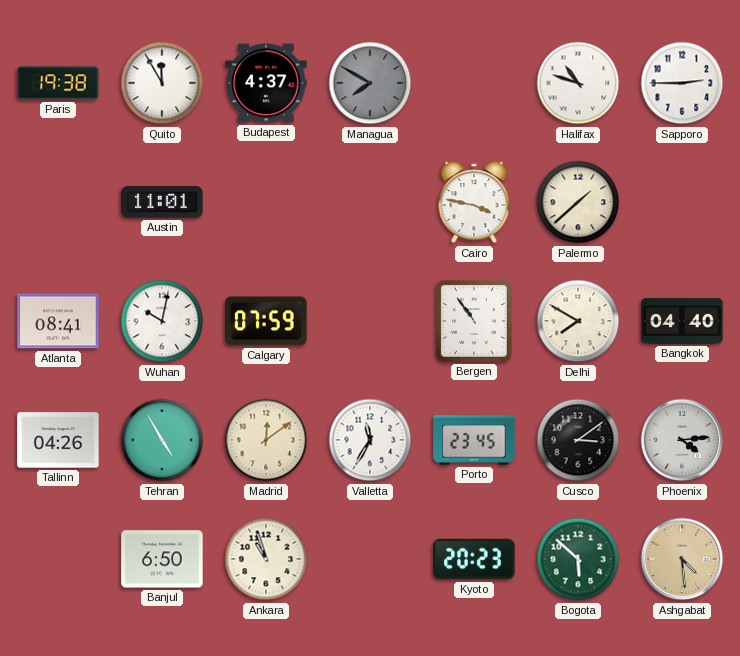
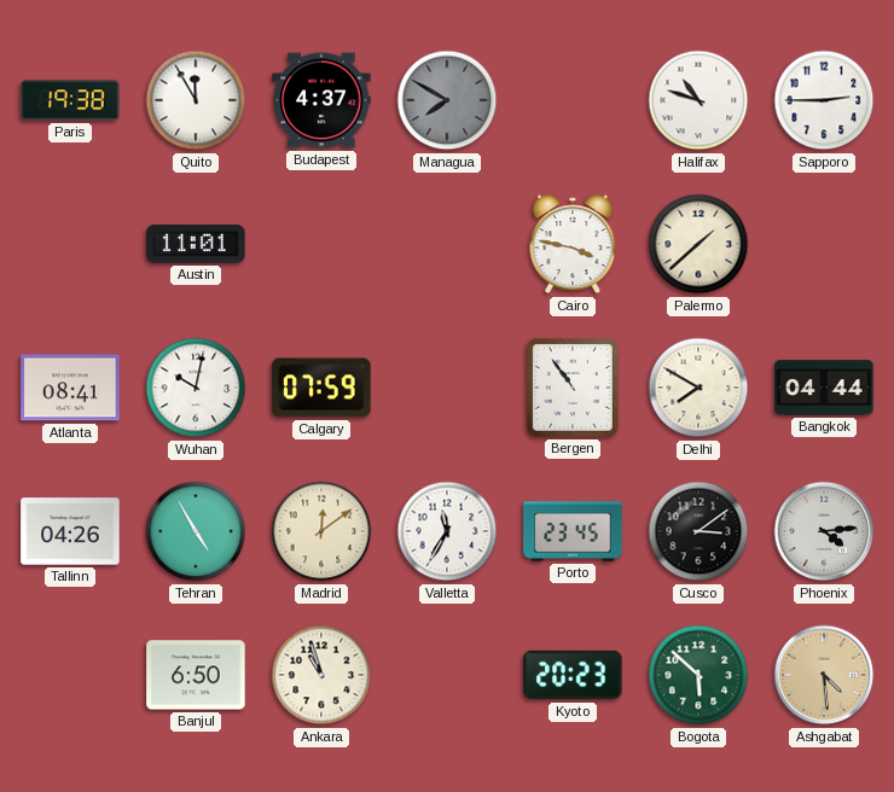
Bangkok: 04:40 -> 04:44
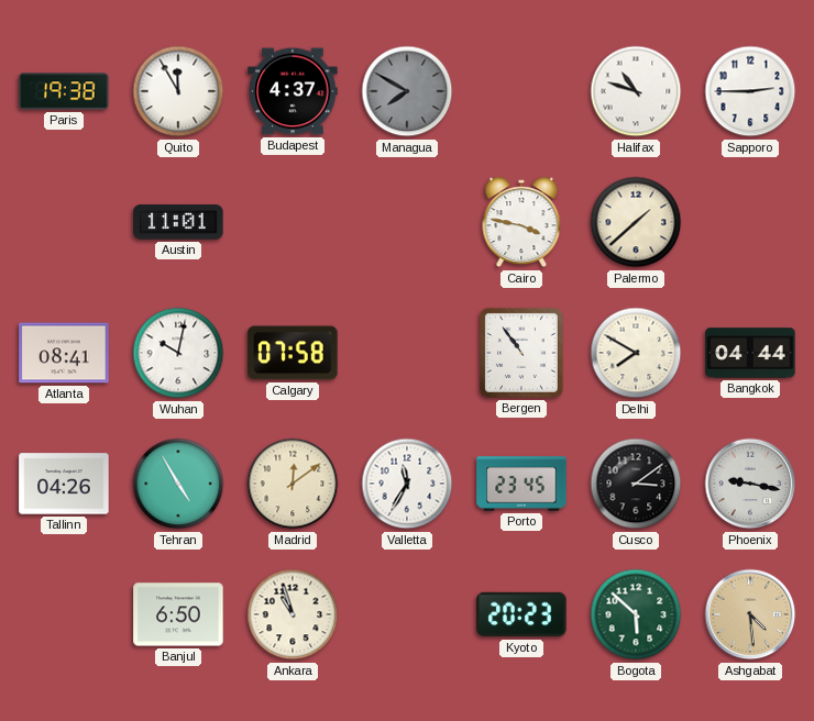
Calgary: 07:59 -> 07:58
Phoenix: 4:14 -> 9:17
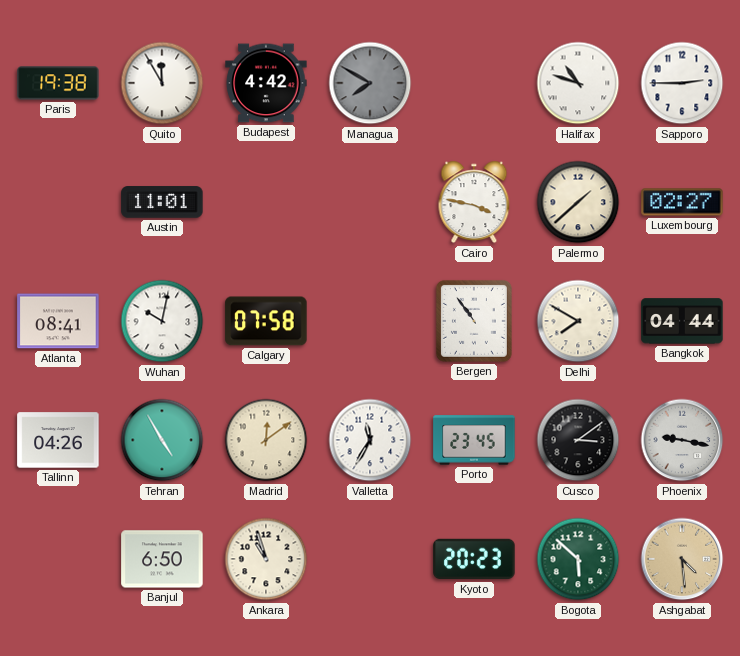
Budapest: 4:37 -> 4:42
Luxembourg: none -> 02:27
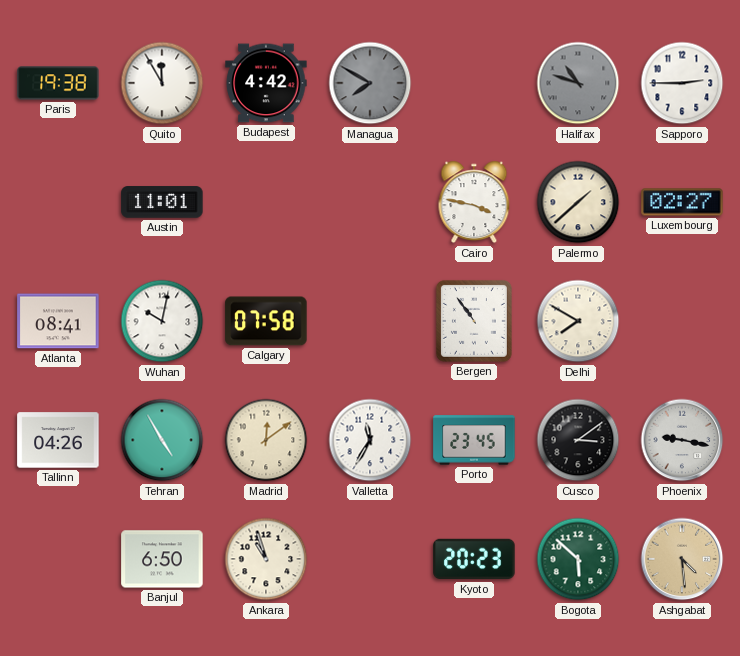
Halifax dial: white -> grey
Bangkok: 04:44 -> none
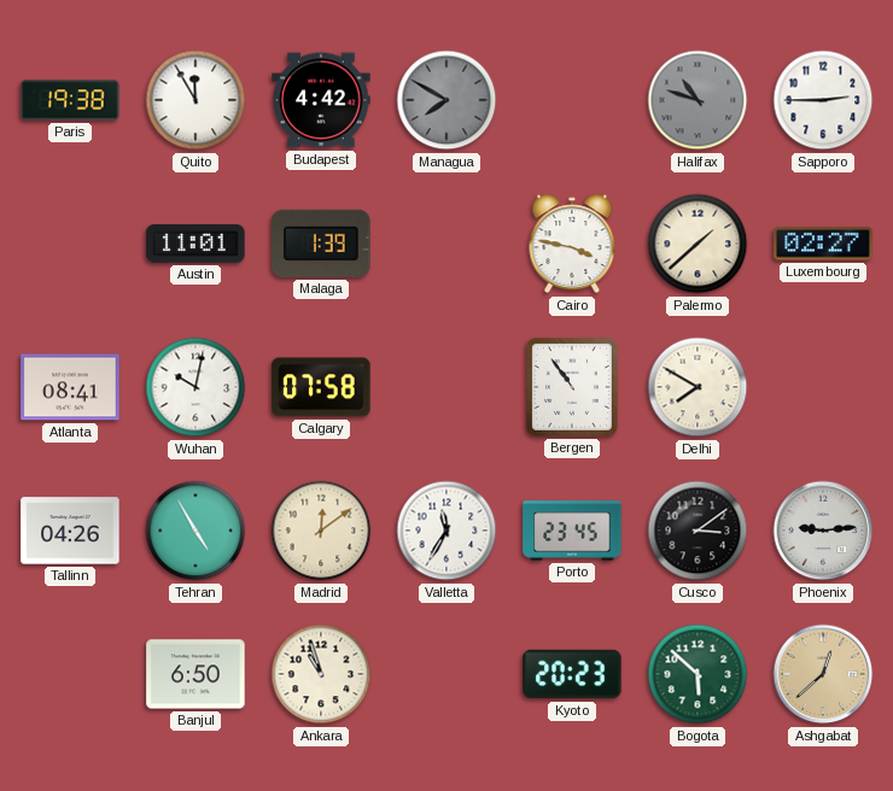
Malaga: none -> 1:39
Phoenix: 9:17 -> 9:14
Ashgabat: 4:29 -> 12:38
